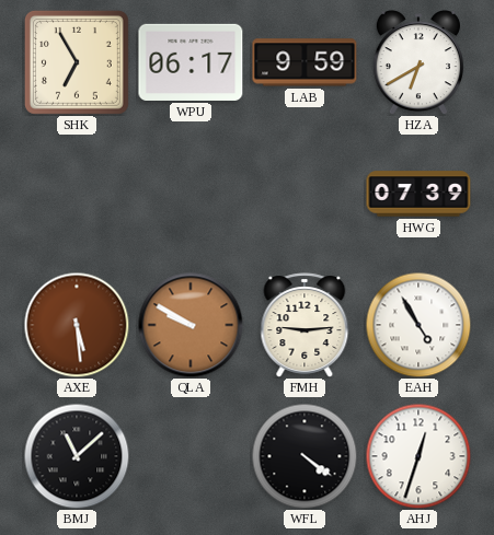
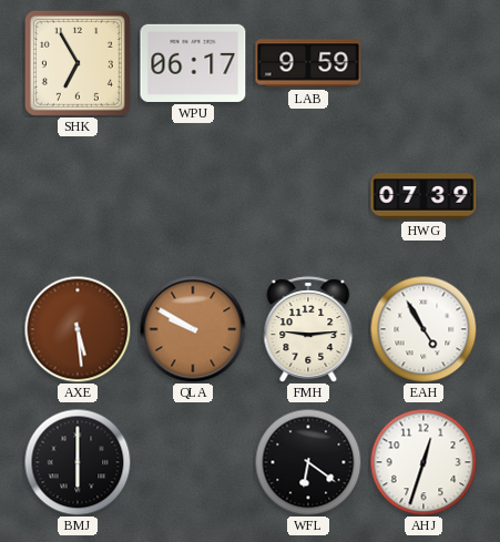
HZA: 6:40 -> none
BMJ: 11:08 -> 6:00
WFL: 4:21 -> 6:21
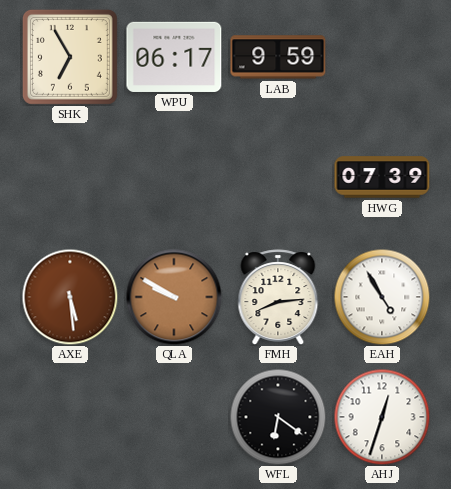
FMH: 9:14 -> 8:14
BMJ: 6:00 -> none
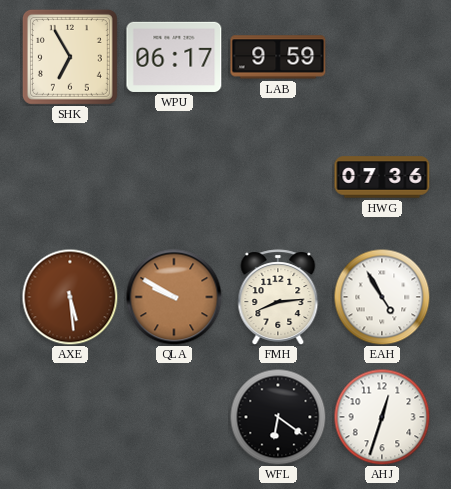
HWG: 07:39 -> 07:36
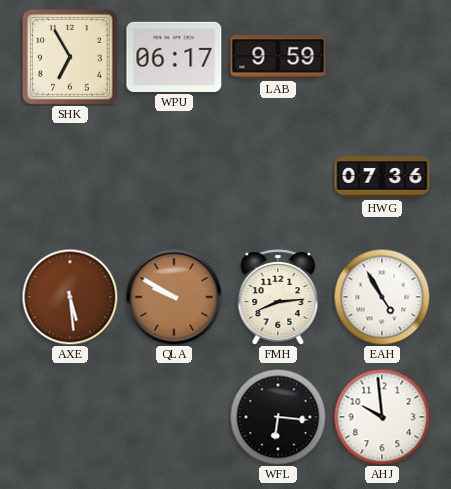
WFL: 6:21 -> 6:16
AHJ: 12:33 -> 9:59
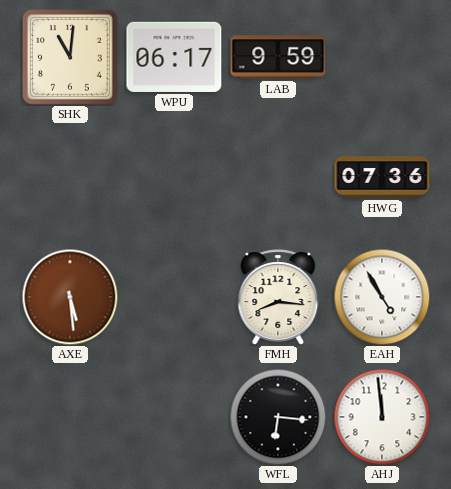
SHK: 6:55 -> 11:01
QLA: 9:50 -> none
FMH: 8:14 -> 8:16
AHJ: 9:59 -> 11:59
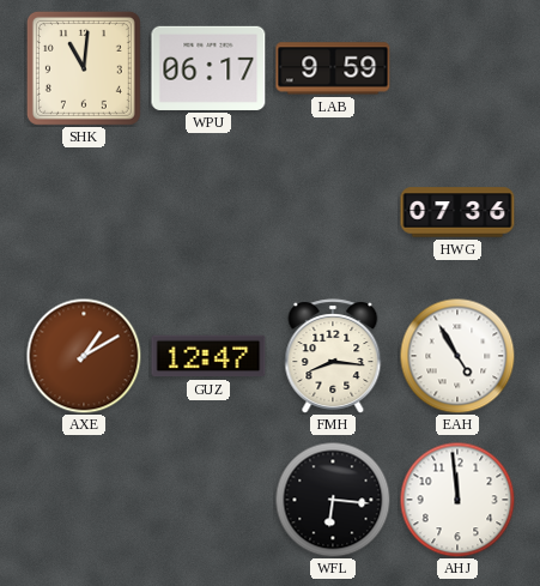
AXE: 5:29 -> 1:10
GUZ: none -> 12:47
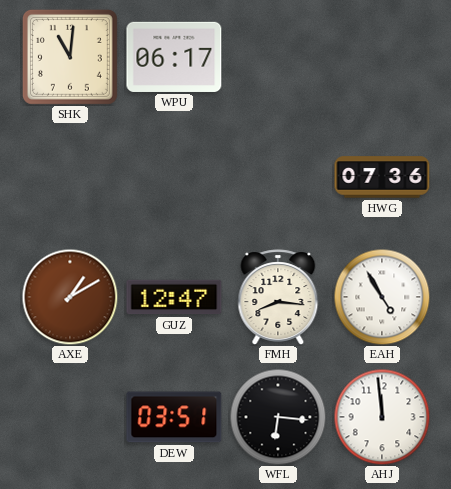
LAB: 9:59 -> none
DEW: none -> 03:51
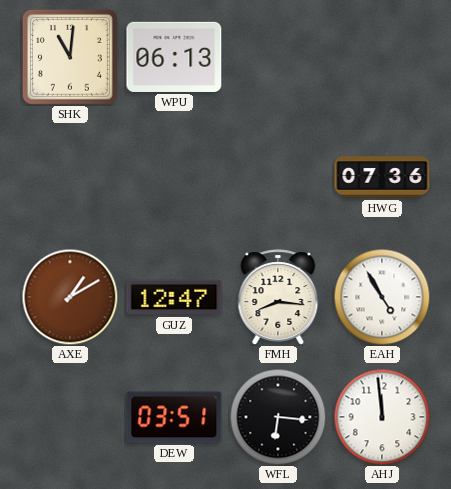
WPU: 06:17 -> 06:13
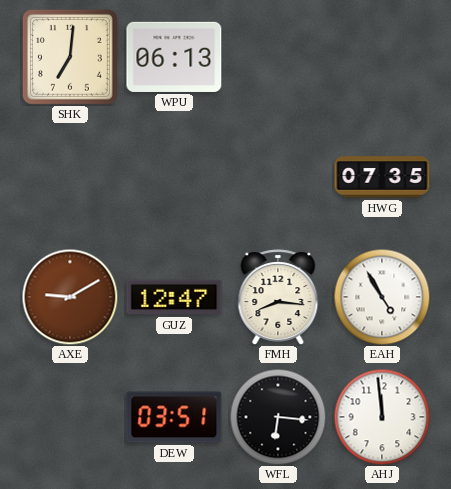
SHK: 11:01 -> 7:01
HWG: 07:36 -> 07:35
AXE: 1:10 -> 9:10
